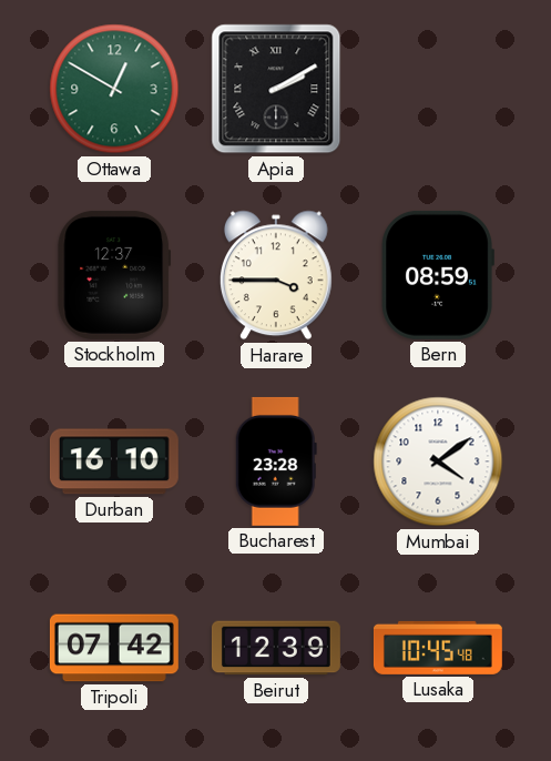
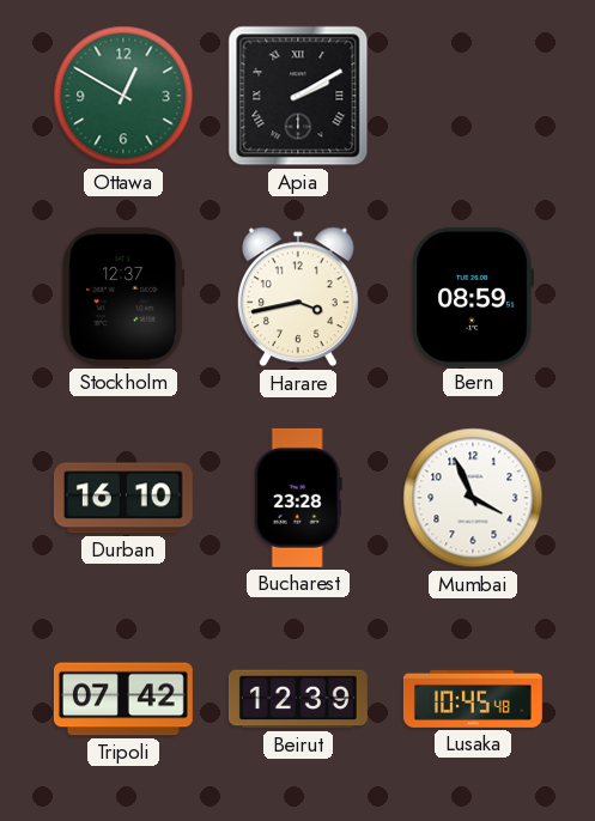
Harare: 3:45 -> 3:43
Mumbai: 4:09 -> 3:56
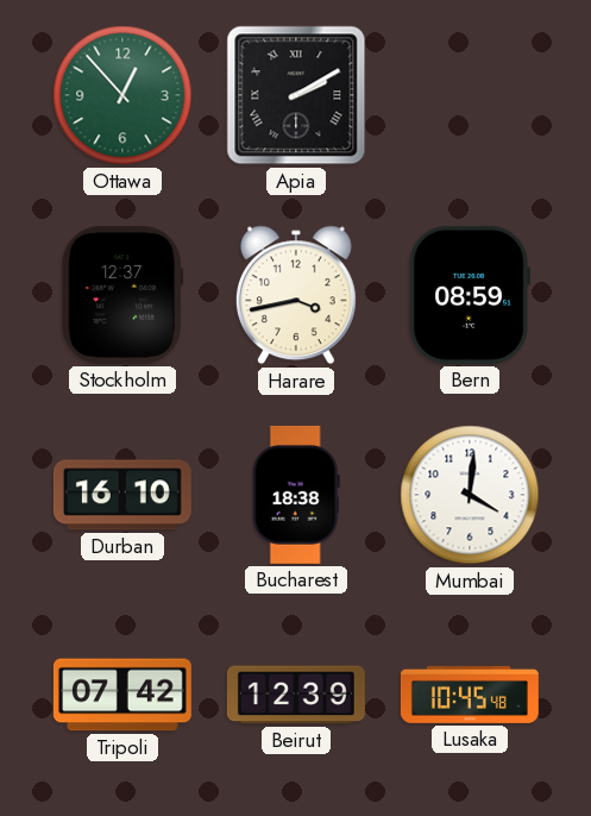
Ottawa: 12:50 -> 12:53
Bucharest: 23:28 -> 18:38
Mumbai: 3:56 -> 4:01
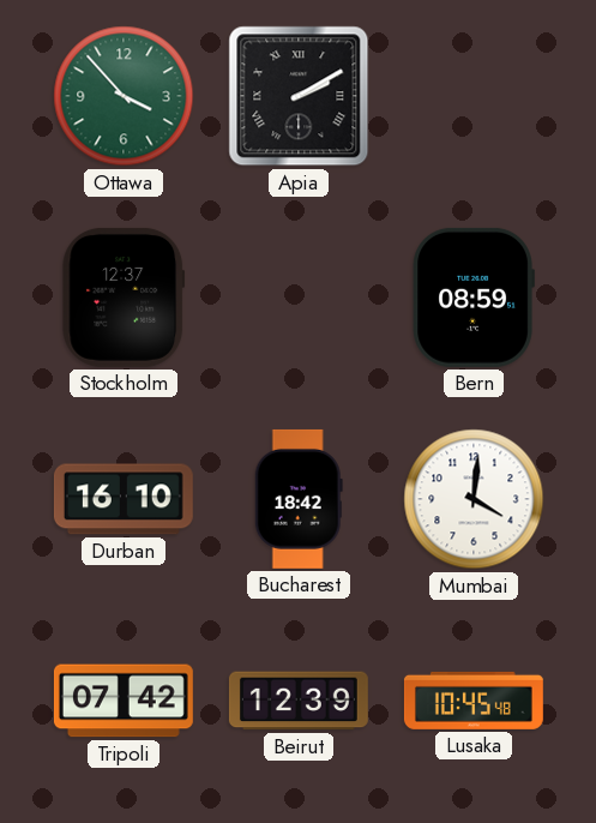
Ottawa: 12:53 -> 3:53
Harare: 3:43 -> none
Bucharest: 18:38 -> 18:42
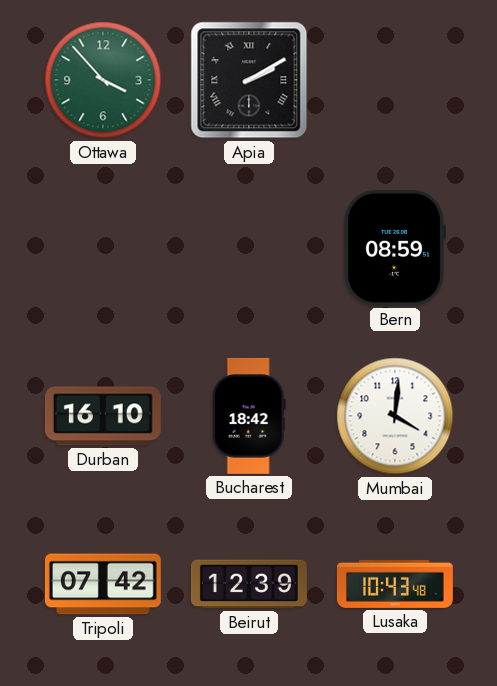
Stockholm: 12:37 -> none
Lusaka: 10:45 -> 10:43
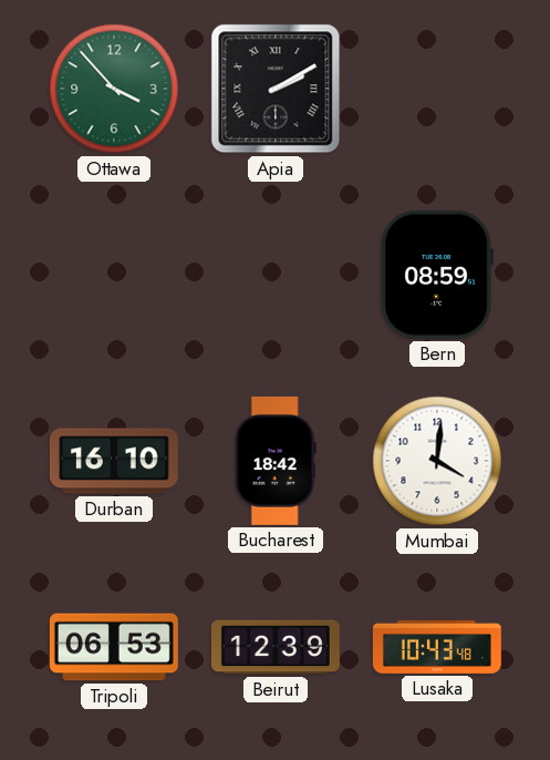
Tripoli: 07:42 -> 06:53
